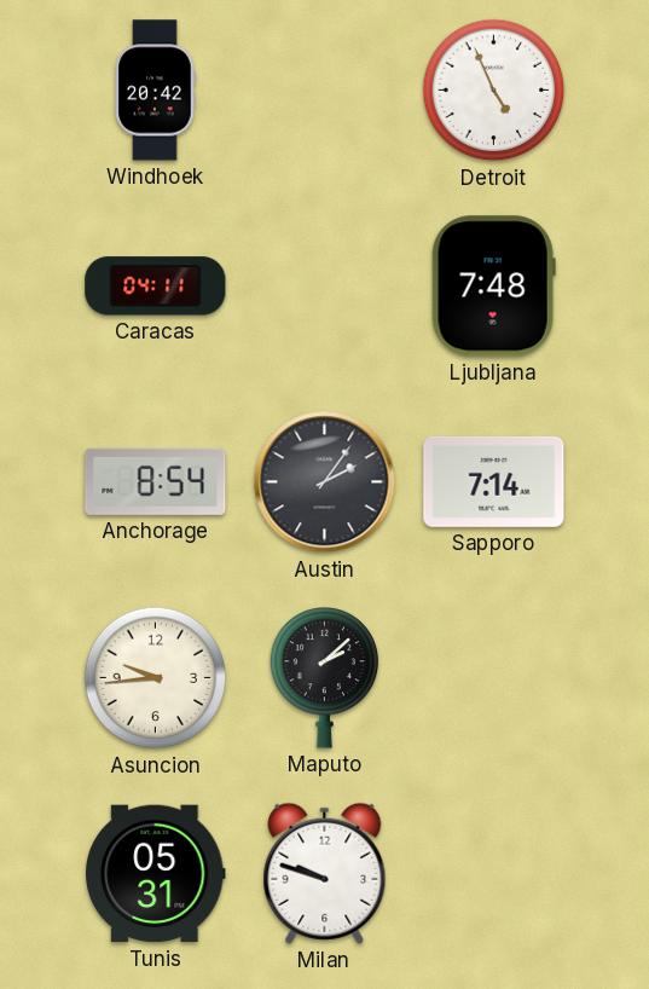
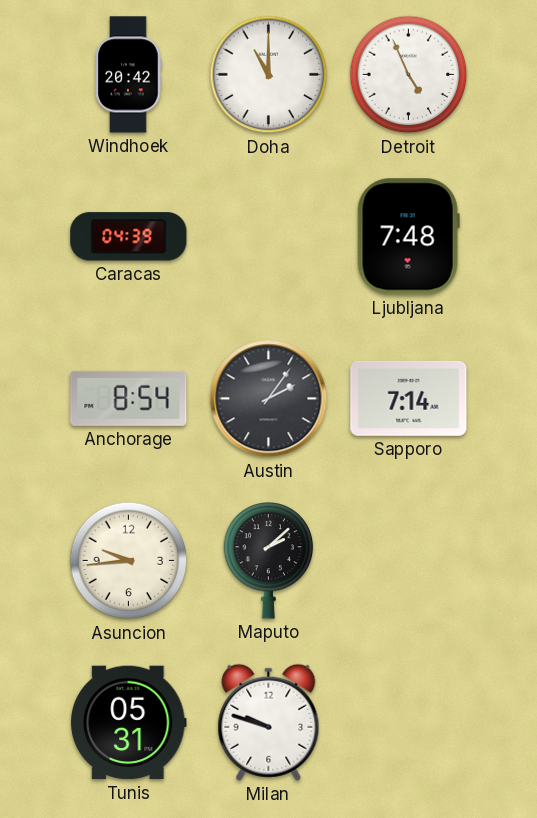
Doha: none -> 11:00
Caracas: 04:11 -> 04:39
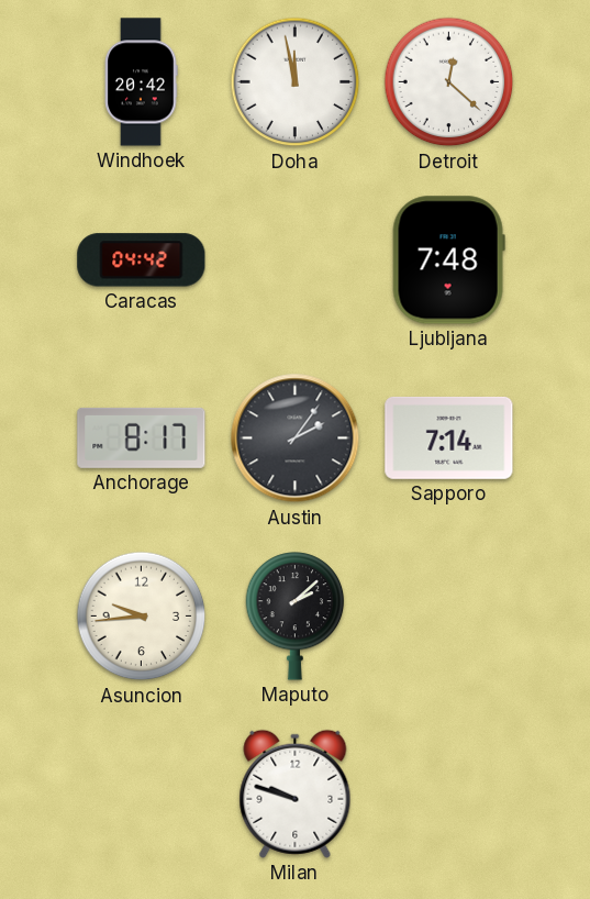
Doha: 11:00 -> 11:58
Detroit: 4:56 -> 12:22
Caracas: 04:39 -> 04:42
Anchorage: 8:54 -> 8:17
Tunis: 05:31 -> none
